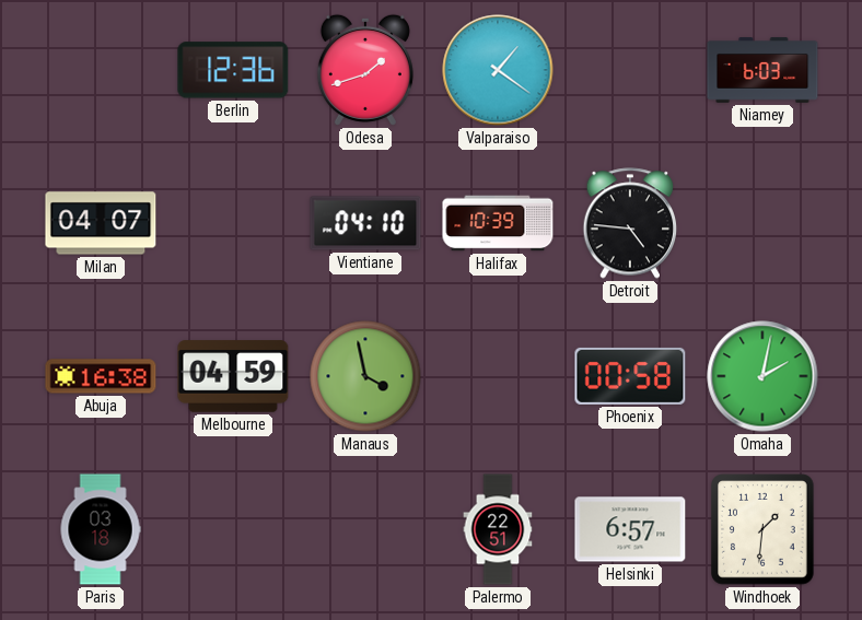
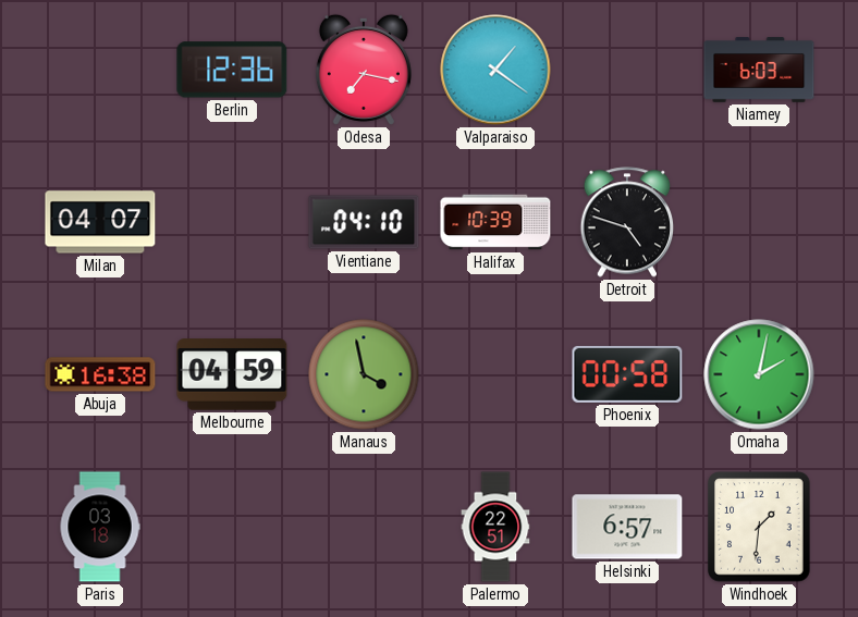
Odesa: 1:42 -> 7:17
Detroit: 4:46 -> 4:48
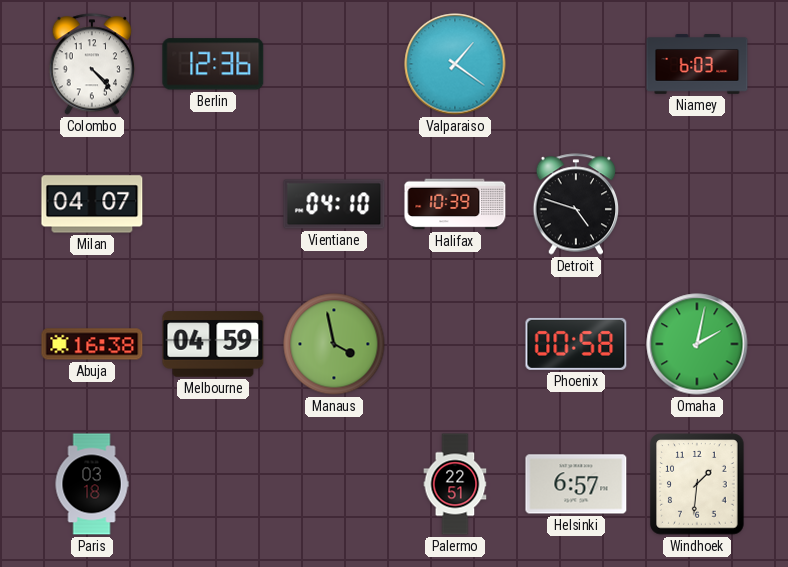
Colombo: none -> 4:23
Odesa: 7:17 -> none
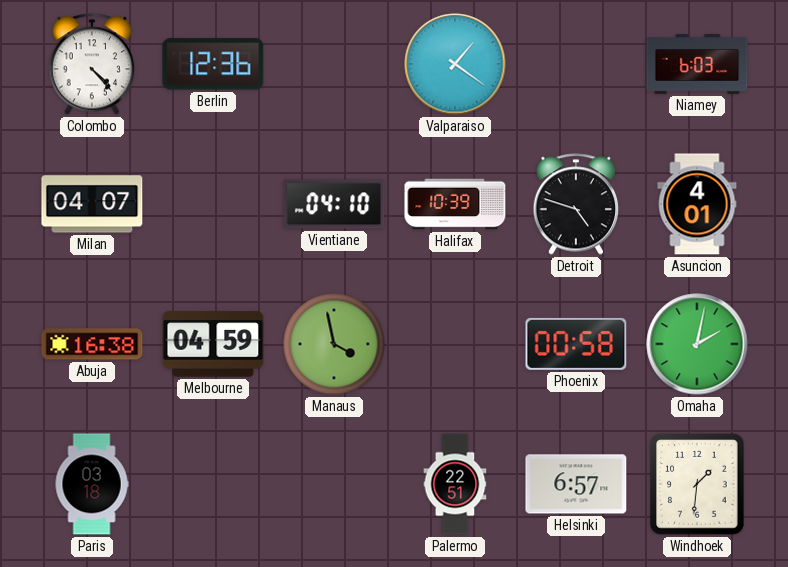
Asuncion: none -> 4:01
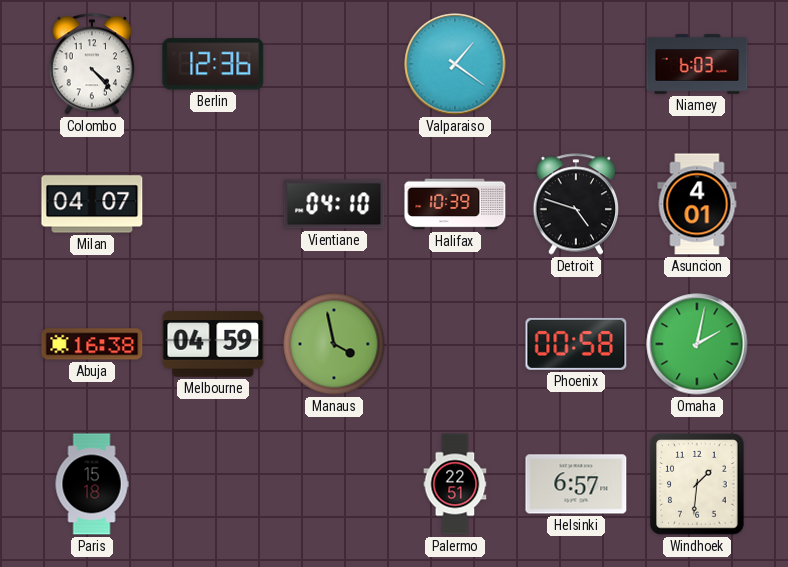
Paris: 03:18 -> 15:18
